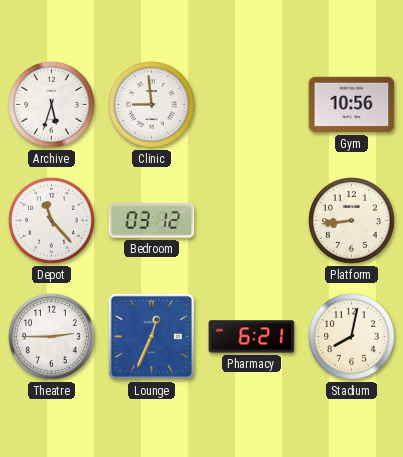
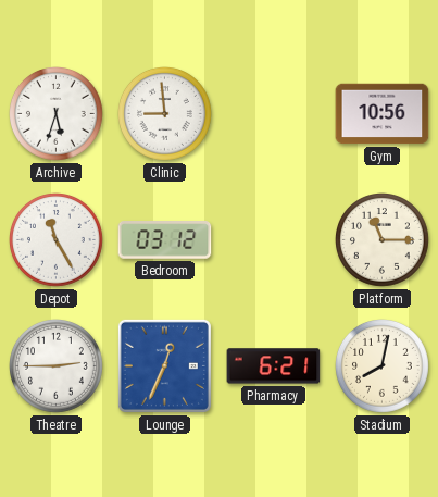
Depot: 11:23 -> 11:25
Platform: 8:44 -> 11:15
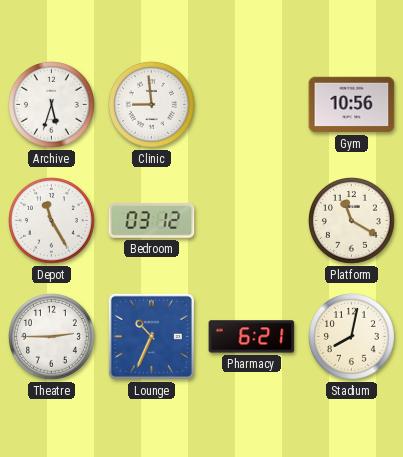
Platform: 11:15 -> 11:20
Lounge: 12:34 -> 10:34
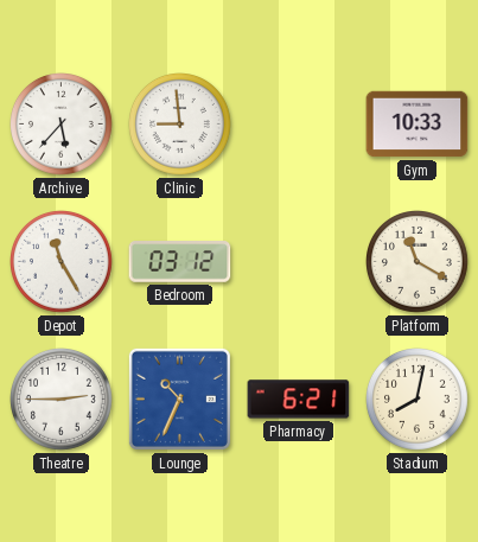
Archive: 5:33 -> 5:37
Gym: 10:56 -> 10:33
